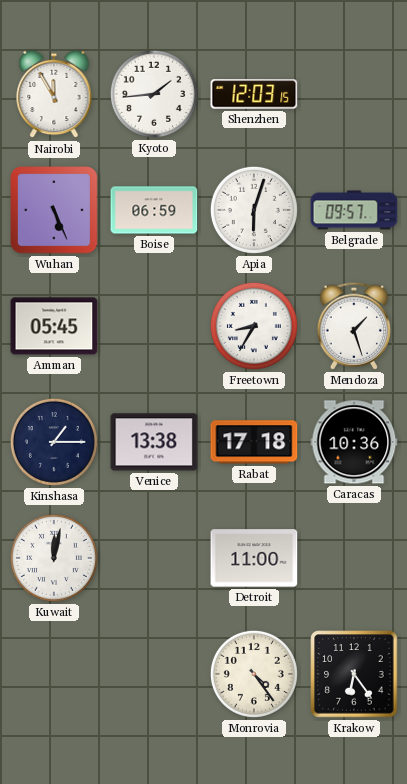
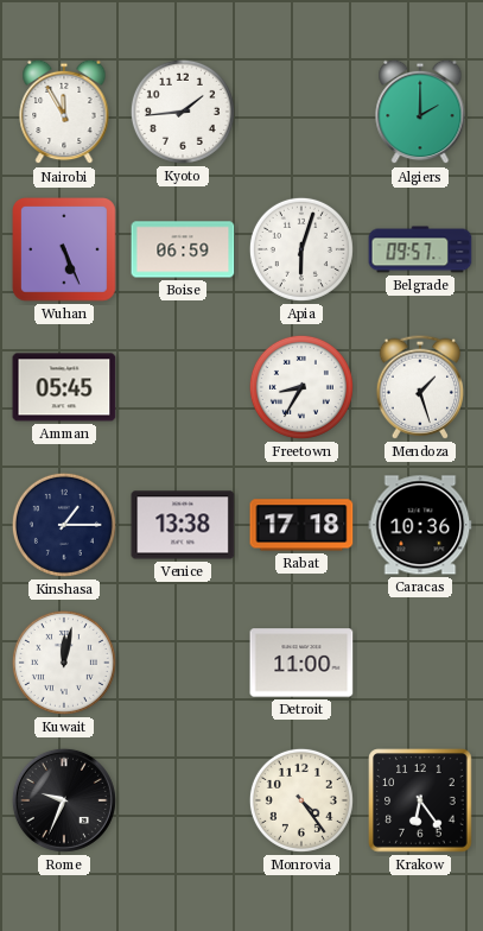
Shenzhen: 12:03 -> none
Algiers: none -> 2:00
Rome: none -> 9:34
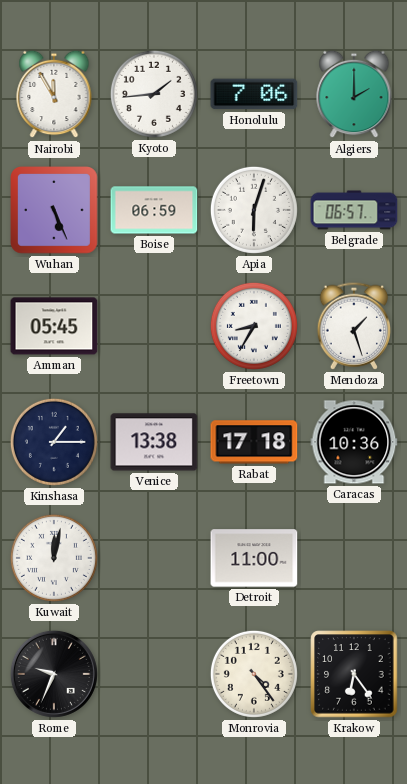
Honolulu: none -> 7:06
Belgrade: 09:57 -> 06:57
